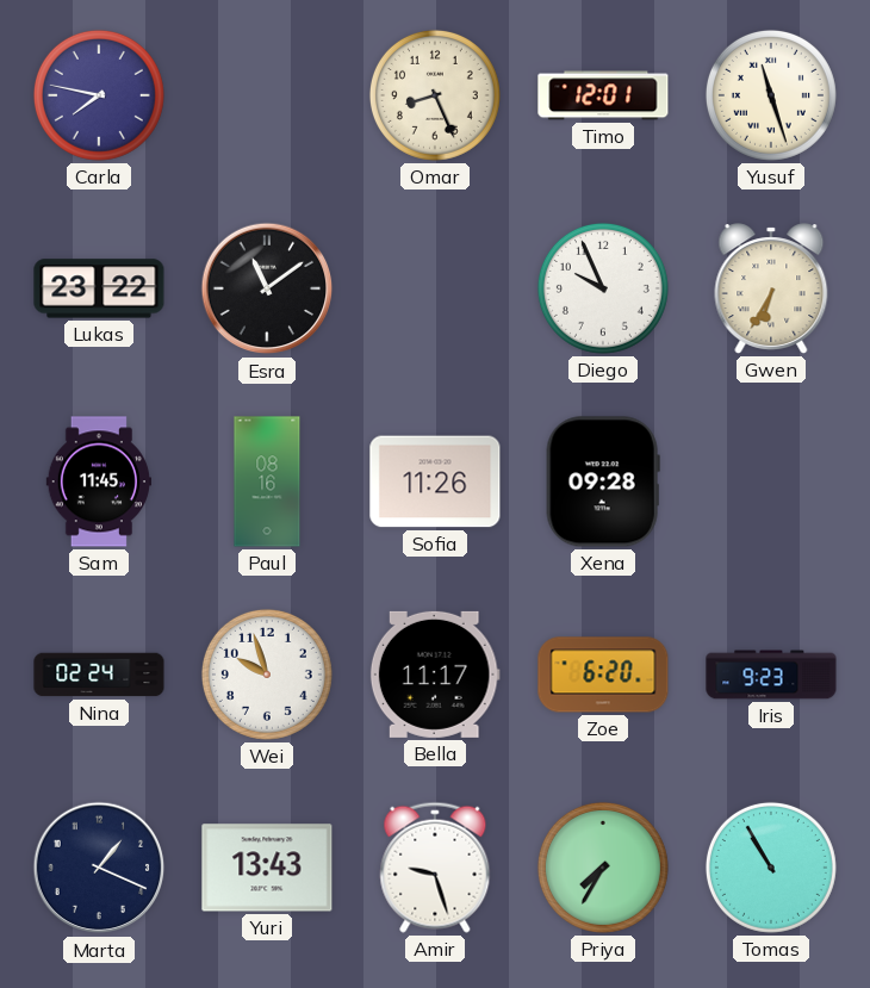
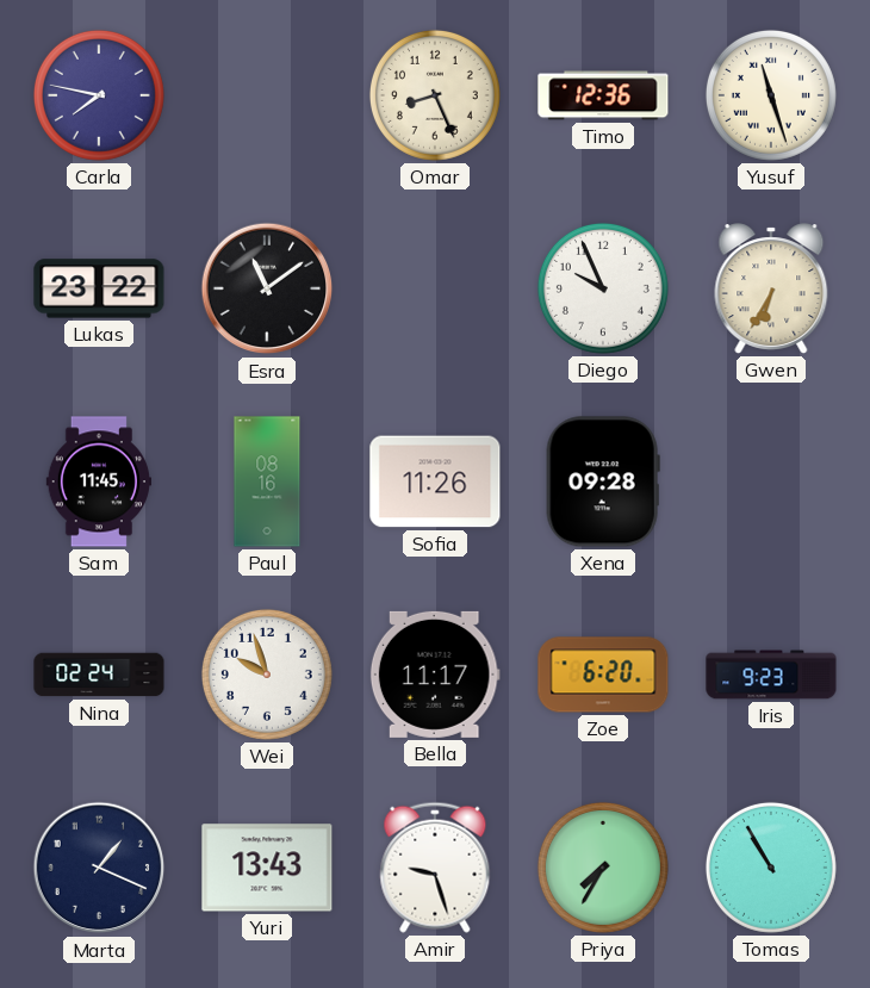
Timo: 12:01 -> 12:36
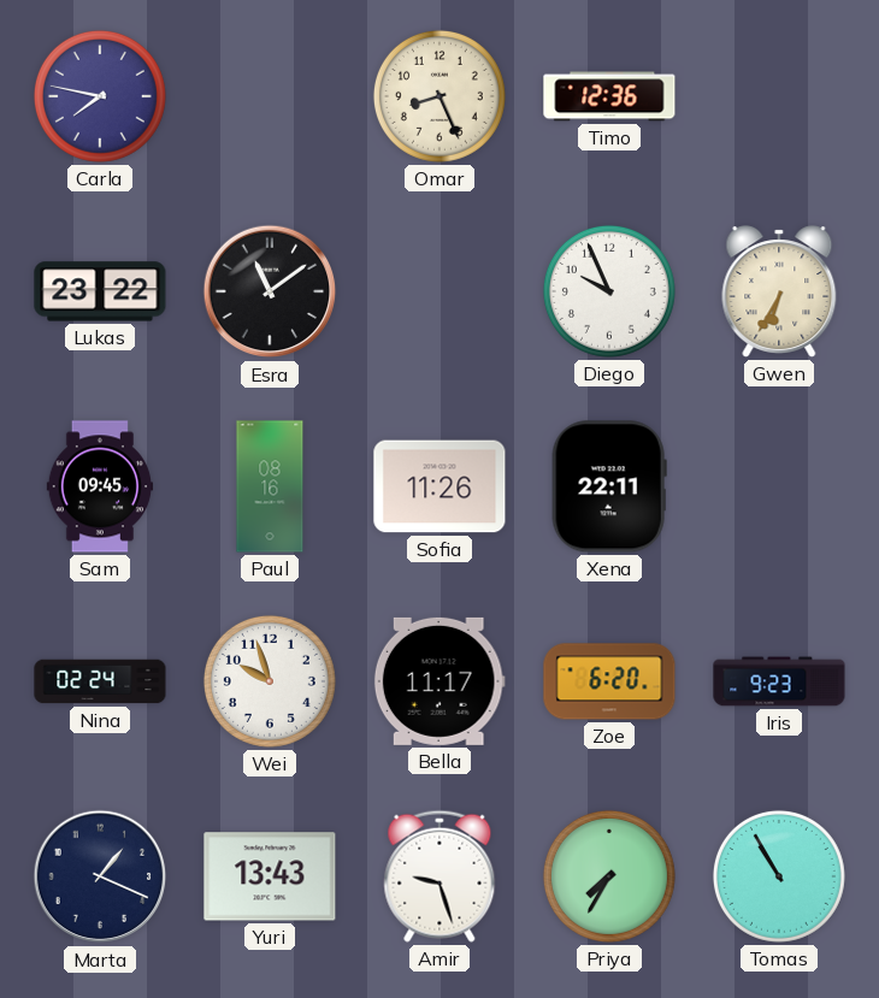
Yusuf: 11:27 -> none
Sam: 11:45 -> 09:45
Xena: 09:28 -> 22:11
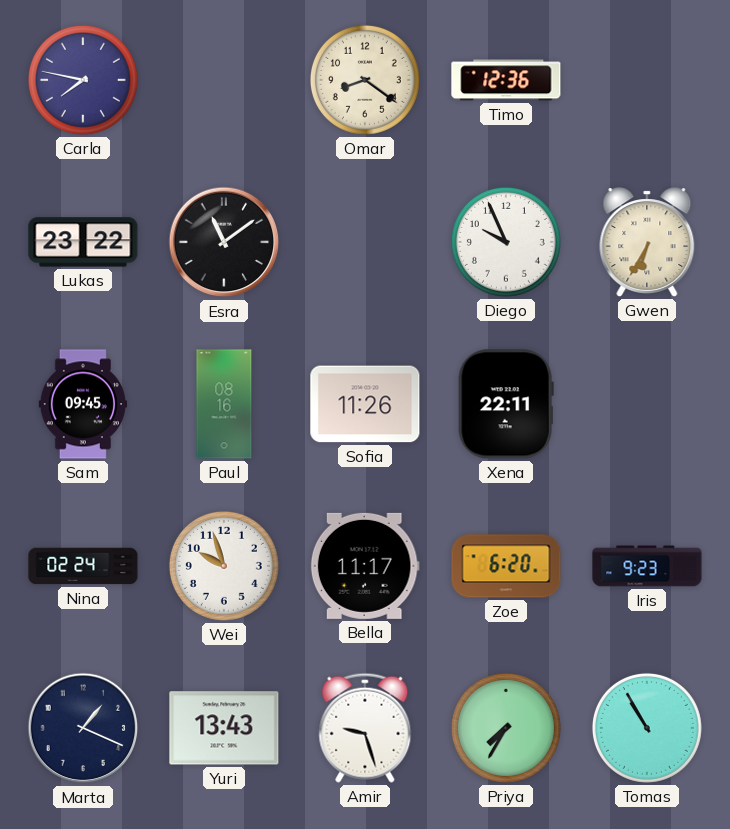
Omar: 8:26 -> 8:21
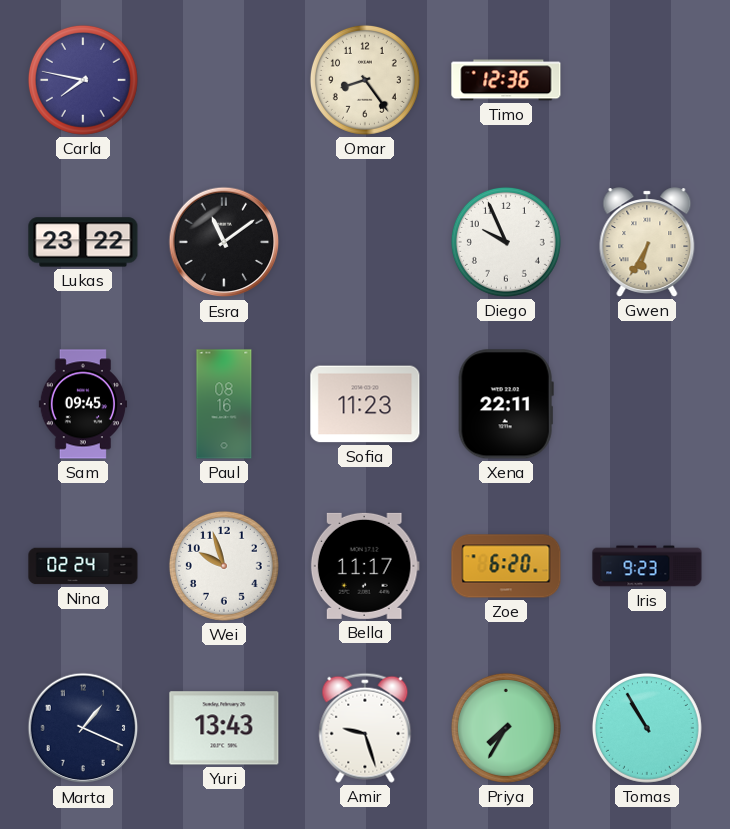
Omar: 8:21 -> 8:24
Sofia: 11:26 -> 11:23
